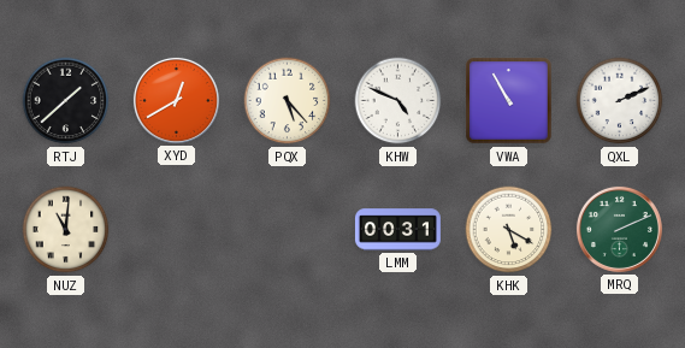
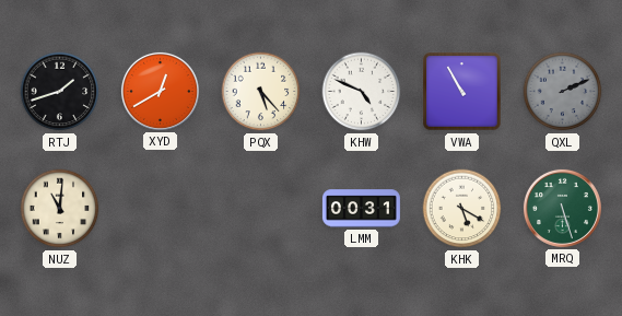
RTJ: 1:38 -> 1:42
QXL dial: white -> grey
MRQ: 2:11 -> 5:27
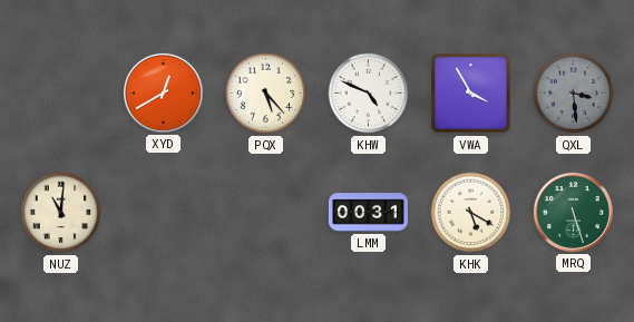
RTJ: 1:42 -> none
VWA: 10:55 -> 3:55
QXL: 2:11 -> 3:29
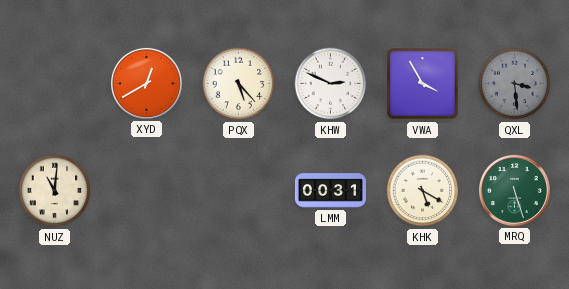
KHW: 4:49 -> 2:49
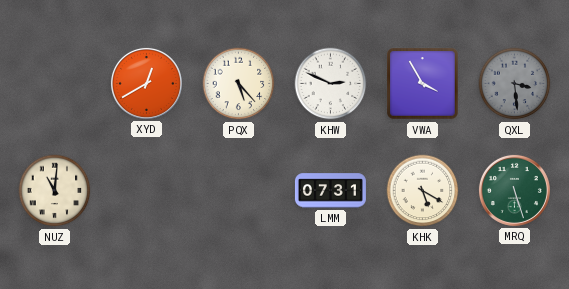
LMM: 00:31 -> 07:31
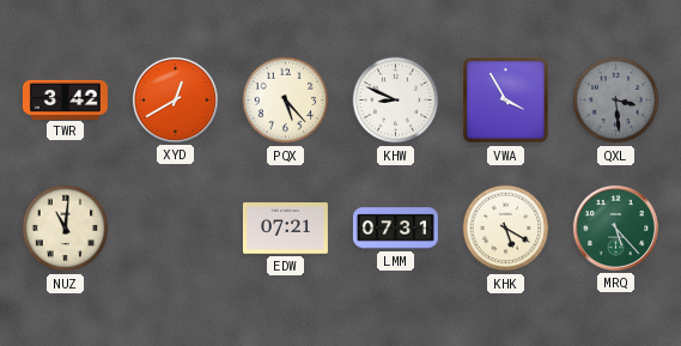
TWR: none -> 3:42
KHW: 2:49 -> 8:49
EDW: none -> 07:21
MRQ: 5:27 -> 5:23
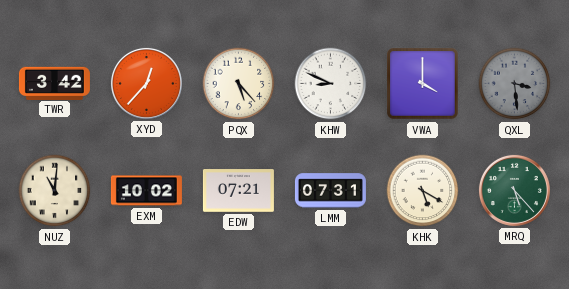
XYD: 12:40 -> 12:37
VWA: 3:55 -> 4:00
EXM: none -> 10:02
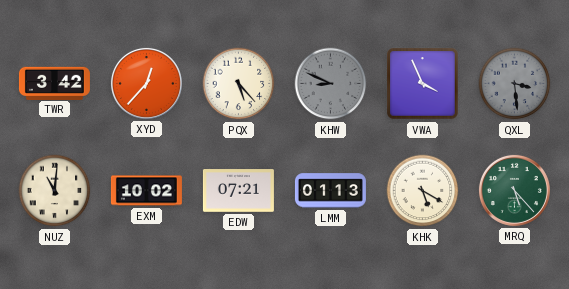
KHW dial: white -> grey
VWA: 4:00 -> 3:56
LMM: 07:31 -> 01:13
